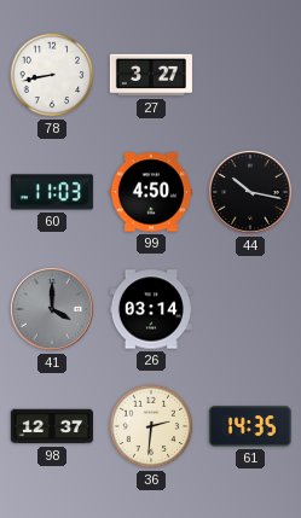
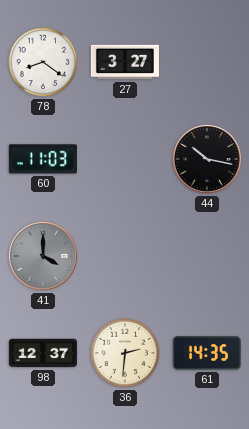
78: 8:43 -> 8:21
99: 4:50 -> none
26: 03:14 -> none
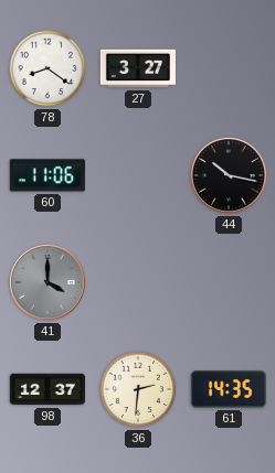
60: 11:03 -> 11:06
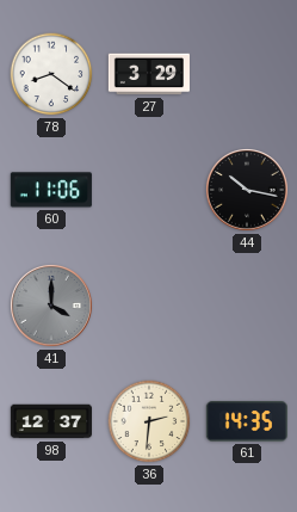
27: 3:27 -> 3:29
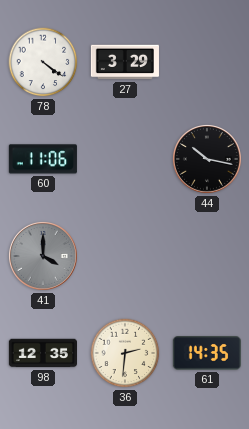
78: 8:21 -> 4:21
98: 12:37 -> 12:35
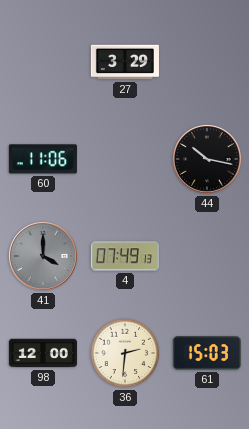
78: 4:21 -> none
4: none -> 07:49
98: 12:35 -> 12:00
61: 14:35 -> 15:03
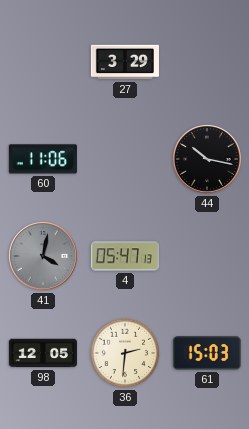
41: 4:00 -> 4:02
4: 07:49 -> 05:47
98: 12:00 -> 12:05
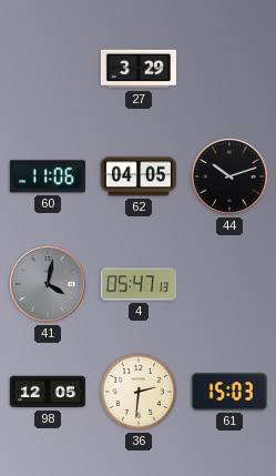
62: none -> 04:05
44: 10:17 -> 10:12
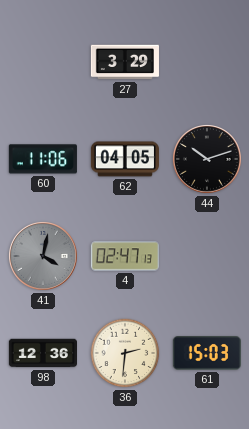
4: 05:47 -> 02:47
98: 12:05 -> 12:36
